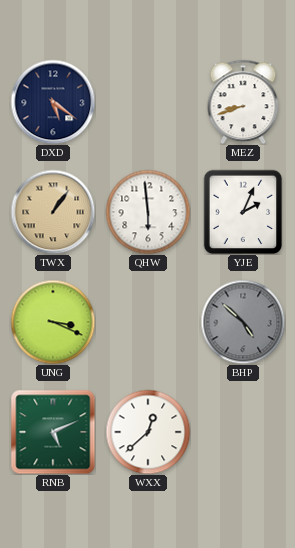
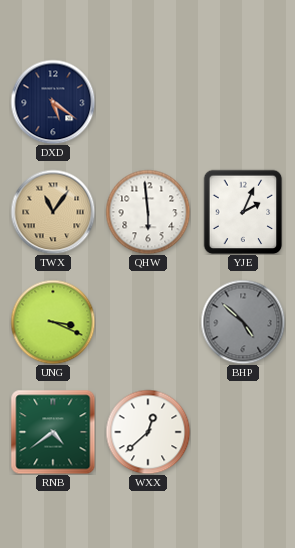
MEZ: 8:42 -> none
TWX: 1:06 -> 11:06
RNB: 5:11 -> 4:39
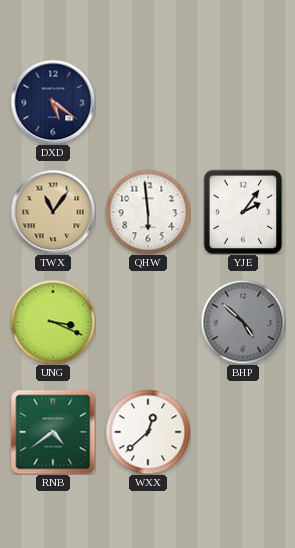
YJE: 2:04 -> 2:06
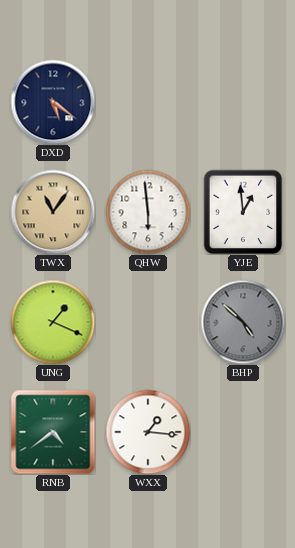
YJE: 2:06 -> 12:59
UNG: 3:19 -> 1:19
WXX: 12:38 -> 1:16
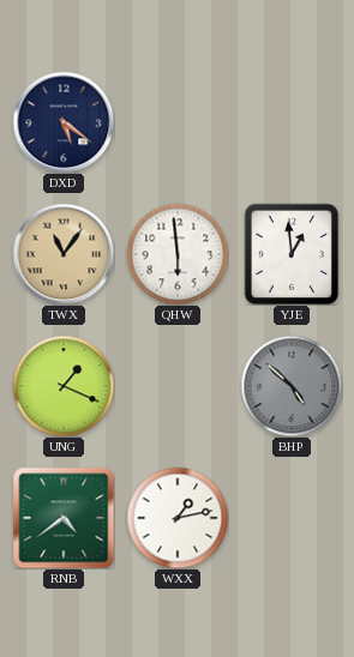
WXX: 1:16 -> 1:13
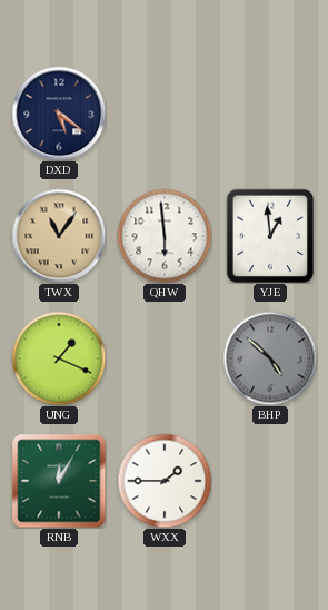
RNB: 4:39 -> 12:05
WXX: 1:13 -> 1:45
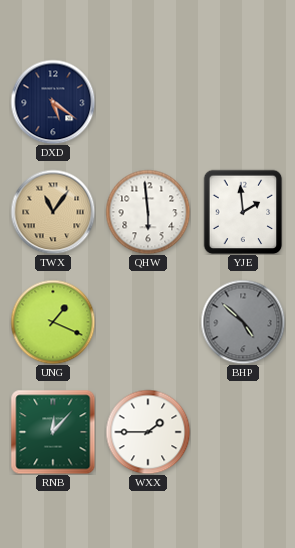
YJE: 12:59 -> 1:59
RNB: 12:05 -> 12:07
